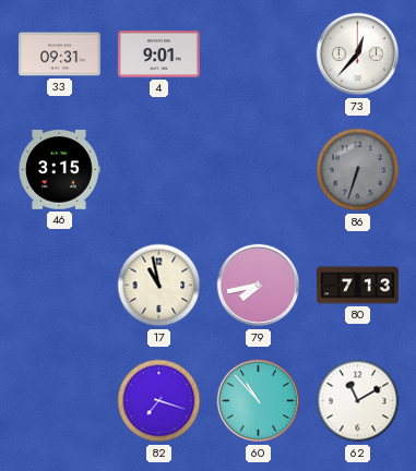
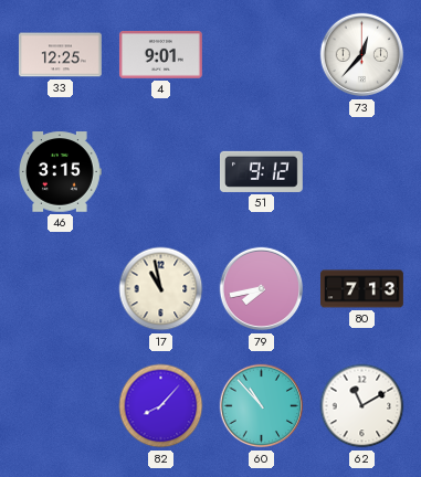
33: 09:31 -> 12:25
51: none -> 9:12
86: 6:33 -> none
82: 7:18 -> 8:07
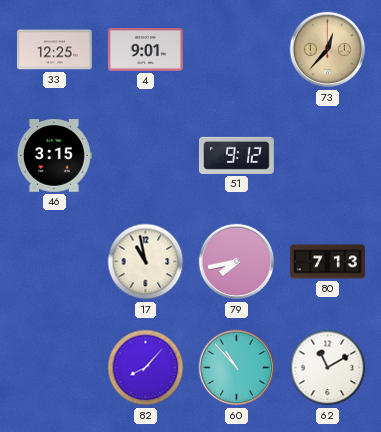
73 dial: white -> champagne
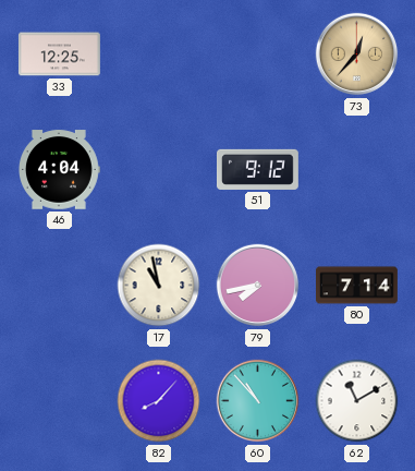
4: 9:01 -> none
46: 3:15 -> 4:04
80: 7:13 -> 7:14
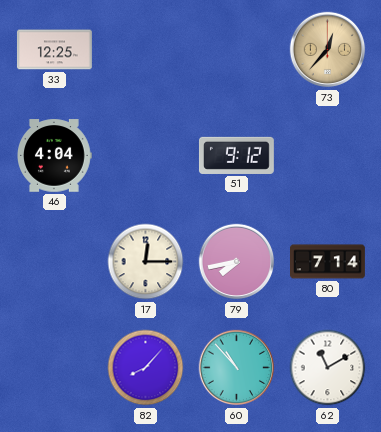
17: 10:58 -> 12:15
